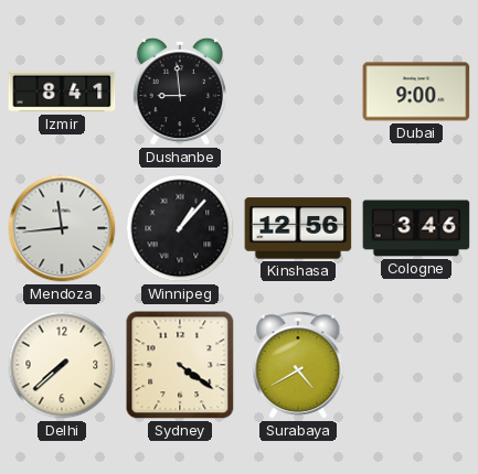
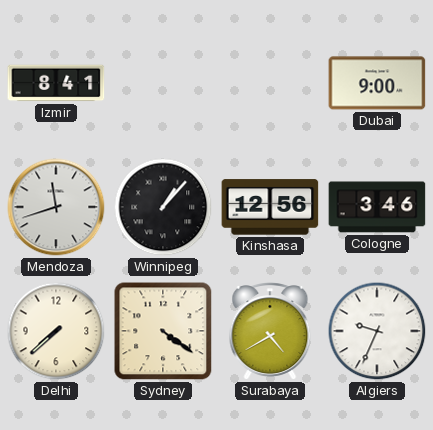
Dushanbe: 8:59 -> none
Mendoza: 11:44 -> 11:42
Algiers: none -> 9:34
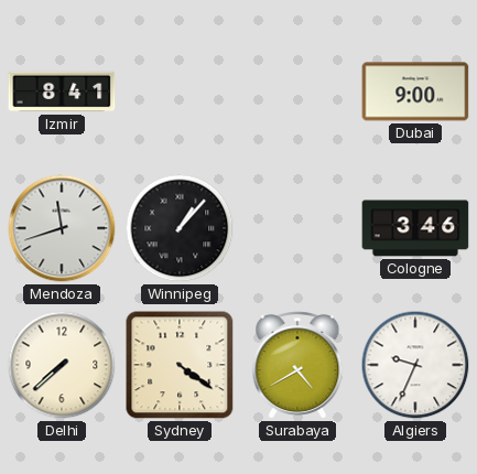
Kinshasa: 12:56 -> none
